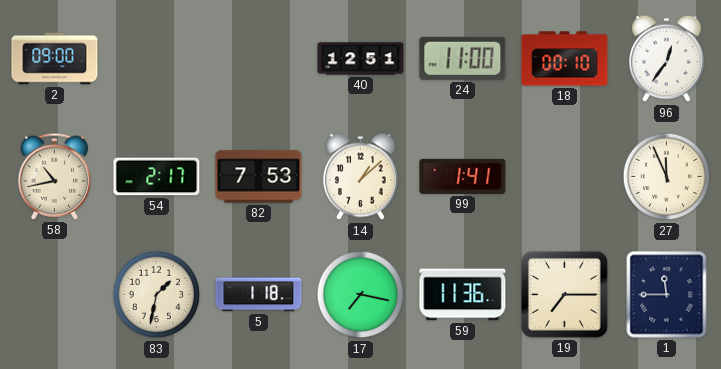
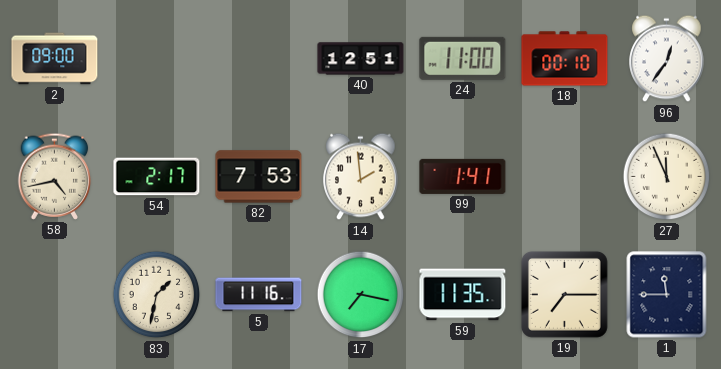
58: 10:43 -> 4:43
14: 1:08 -> 1:59
5: 1:18 -> 11:16
59: 11:36 -> 11:35
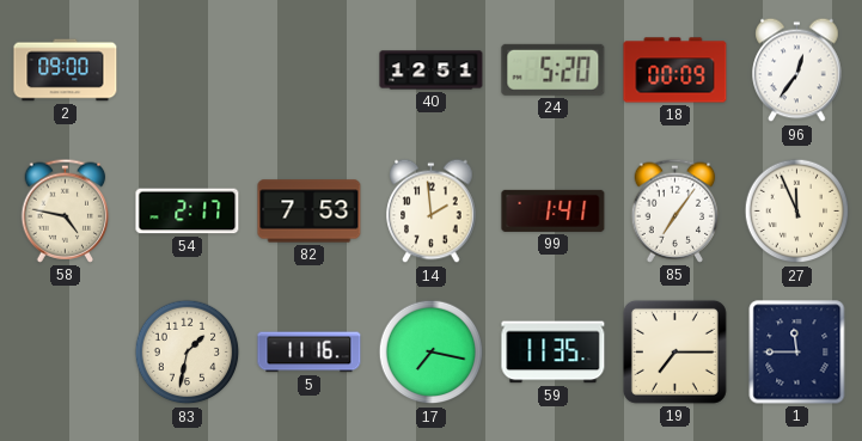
24: 11:00 -> 5:20
18: 00:10 -> 00:09
58: 4:43 -> 4:47
85: none -> 7:06
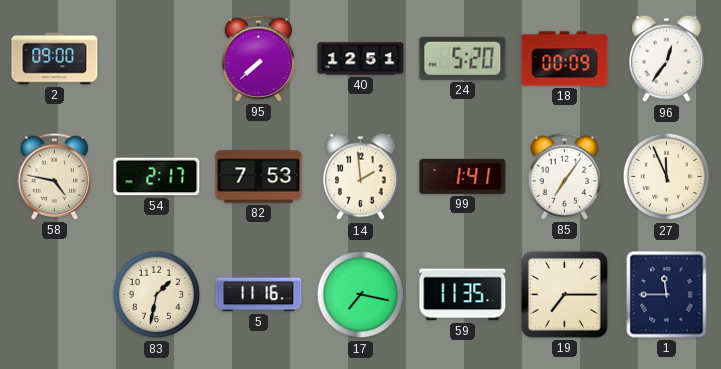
95: none -> 7:38
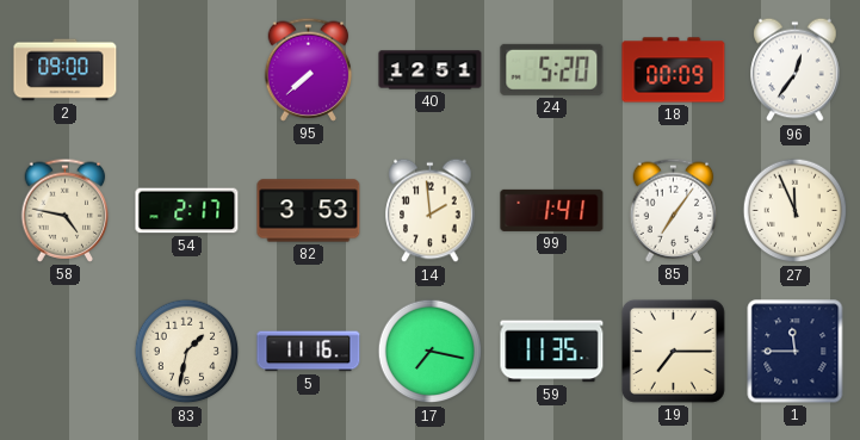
82: 7:53 -> 3:53
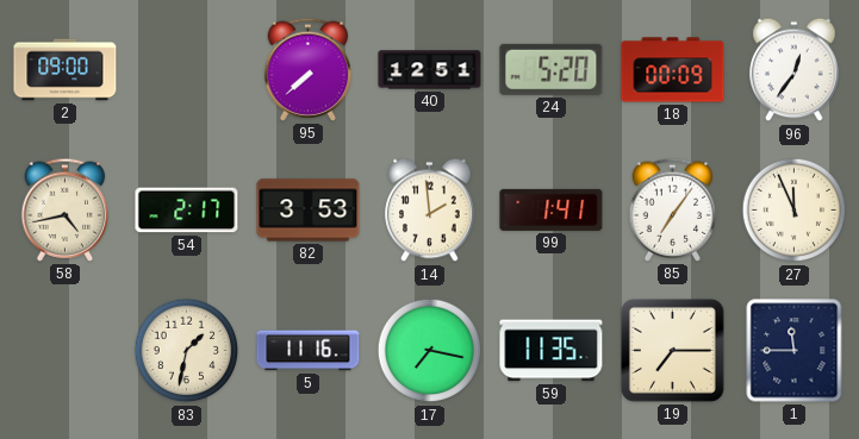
58: 4:47 -> 4:43
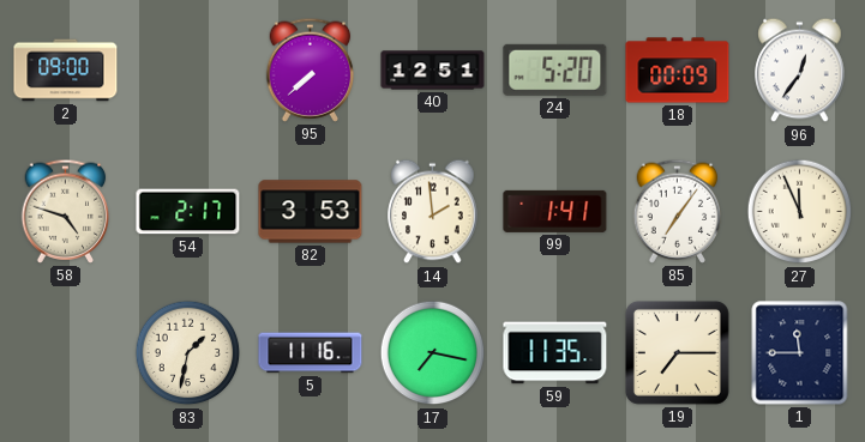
58: 4:43 -> 4:48
